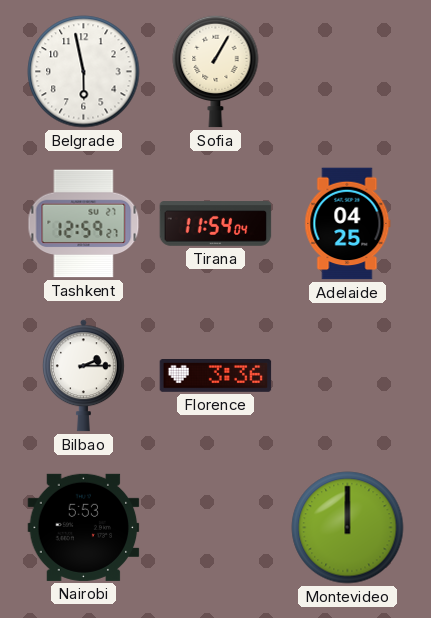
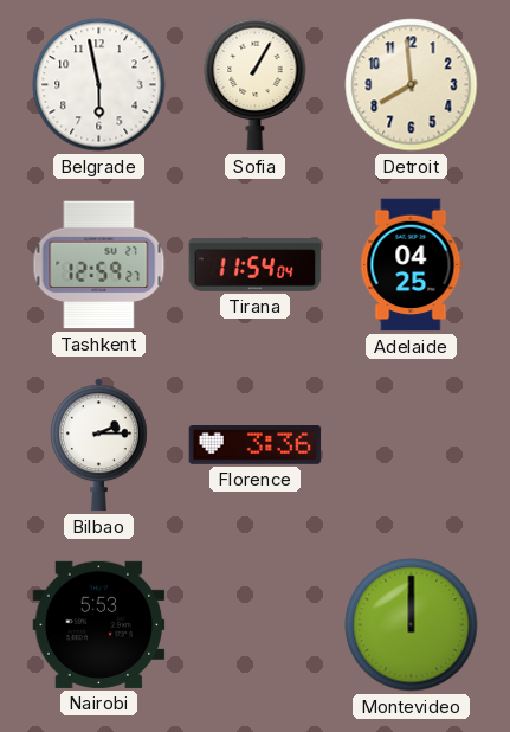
Detroit: none -> 7:59
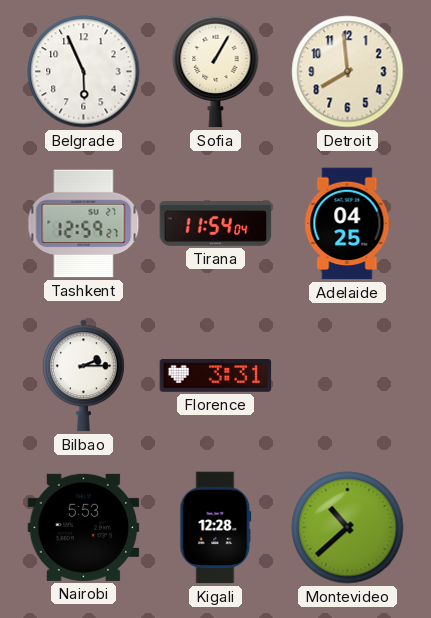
Belgrade: 5:58 -> 5:56
Florence: 3:36 -> 3:31
Kigali: none -> 12:28
Montevideo: 12:00 -> 10:38
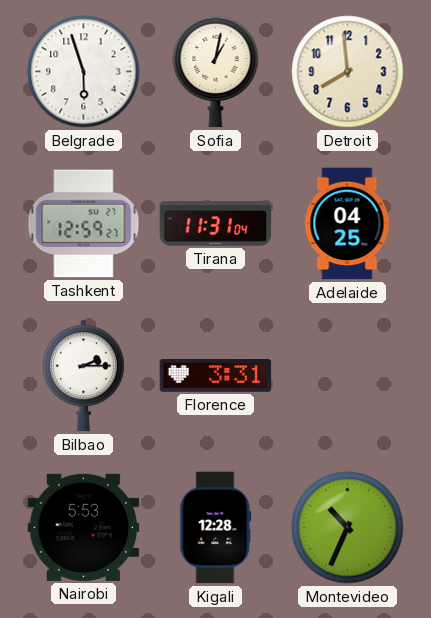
Belgrade: 5:56 -> 5:57
Sofia: 1:05 -> 1:02
Tirana: 11:54 -> 11:31
Montevideo: 10:38 -> 10:34
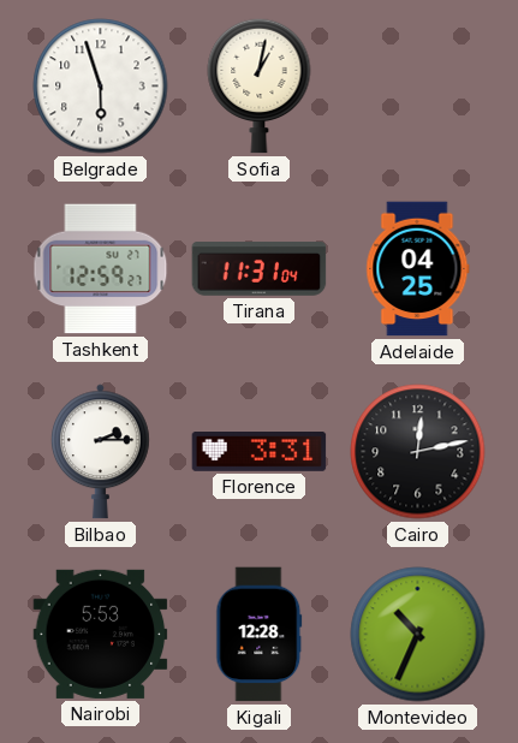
Detroit: 7:59 -> none
Cairo: none -> 12:13
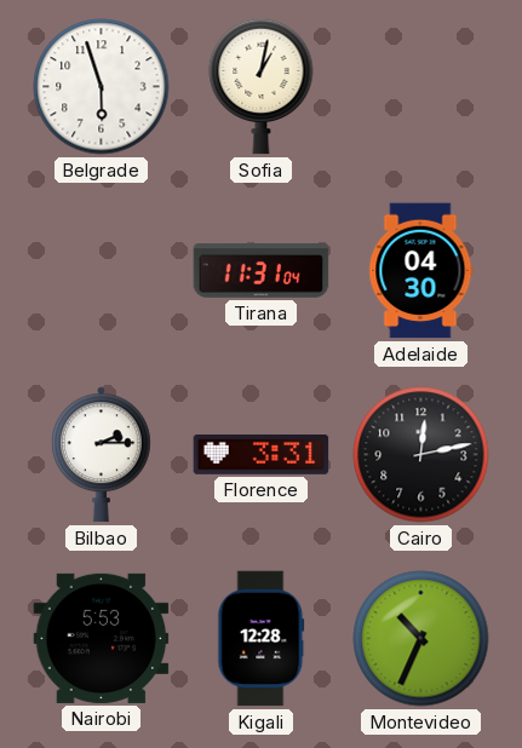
Tashkent: 12:59 -> none
Adelaide: 04:25 -> 04:30
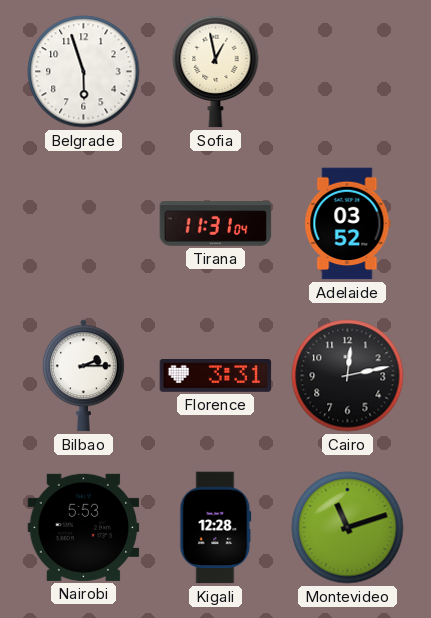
Sofia: 1:02 -> 12:58
Adelaide: 04:30 -> 03:52
Montevideo: 10:34 -> 11:12
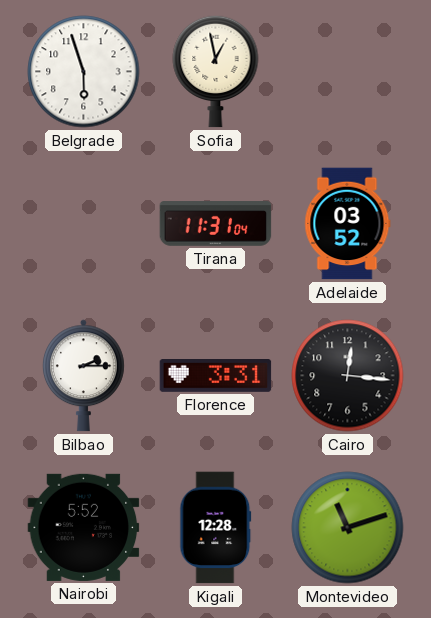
Cairo: 12:13 -> 12:16
Nairobi: 5:53 -> 5:52
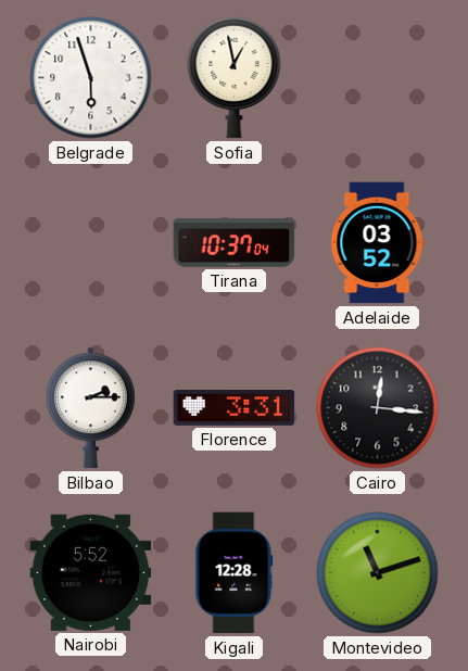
Tirana: 11:31 -> 10:37
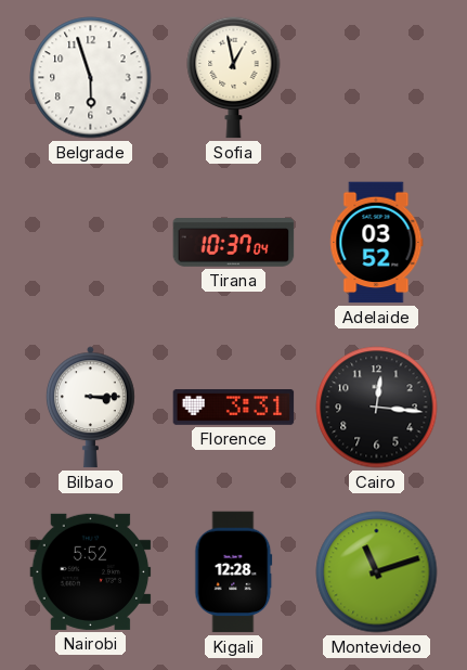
Bilbao: 2:15 -> 3:15
